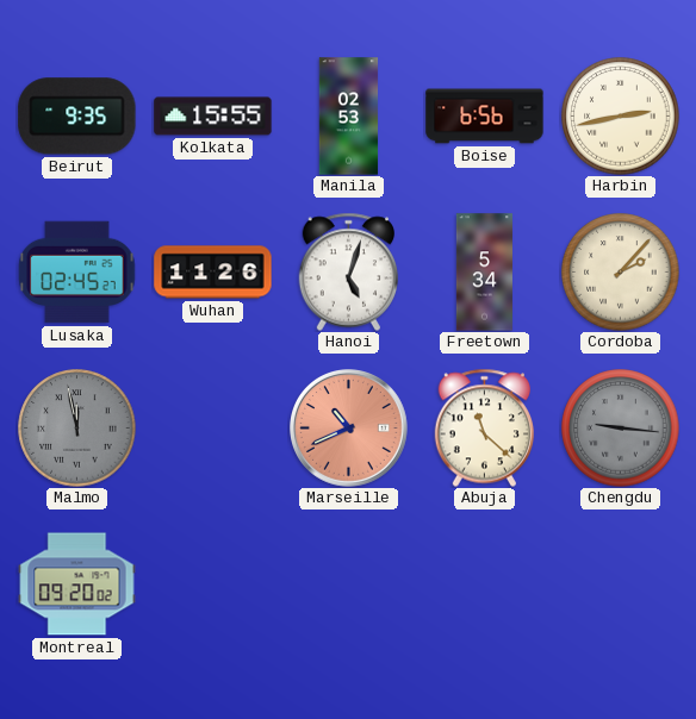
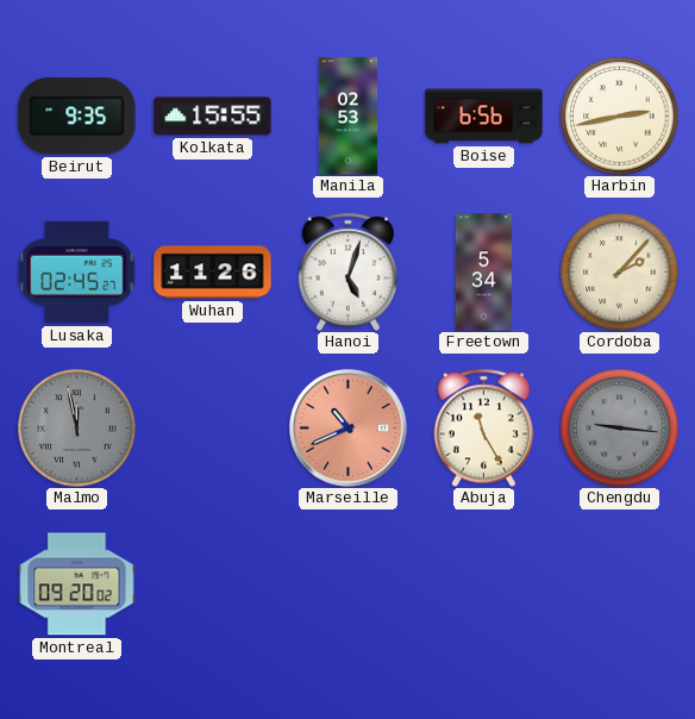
Abuja: 11:22 -> 11:25
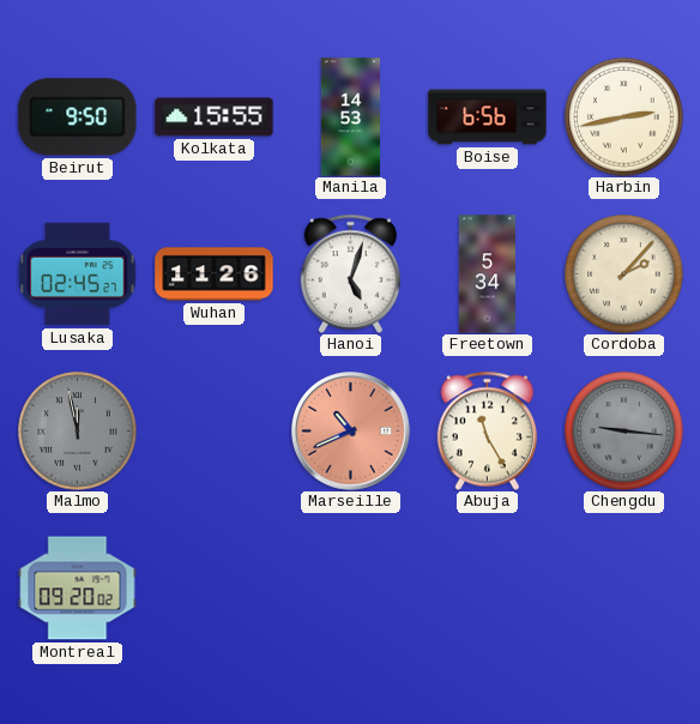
Beirut: 9:35 -> 9:50
Manila: 02:53 -> 14:53
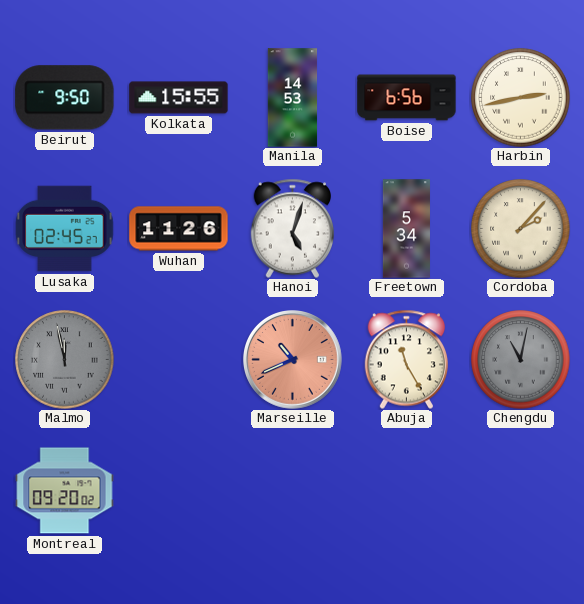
Chengdu: 9:16 -> 11:02
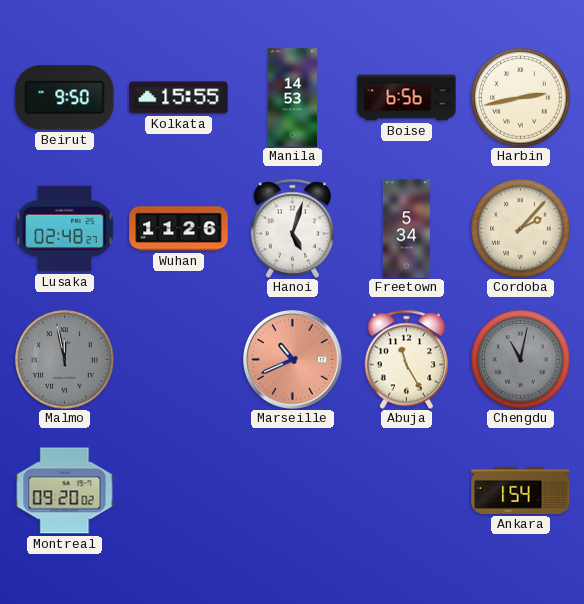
Lusaka: 02:45 -> 02:48
Ankara: none -> 1:54
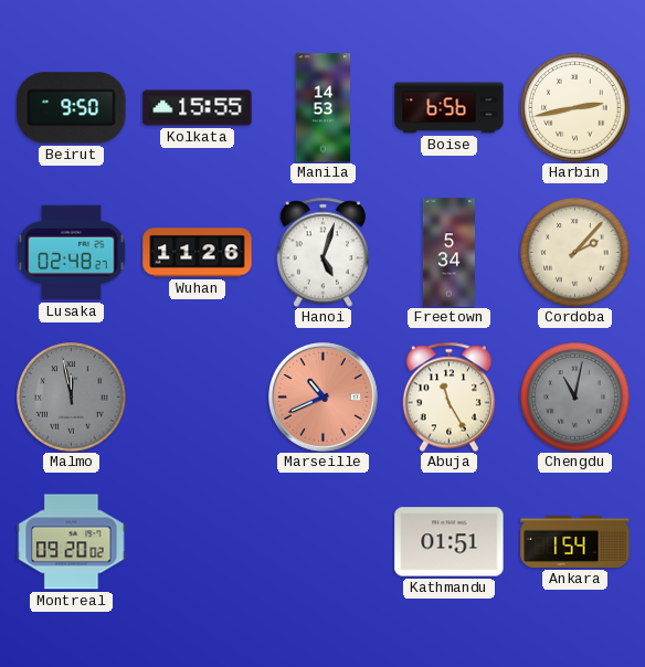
Kathmandu: none -> 01:51
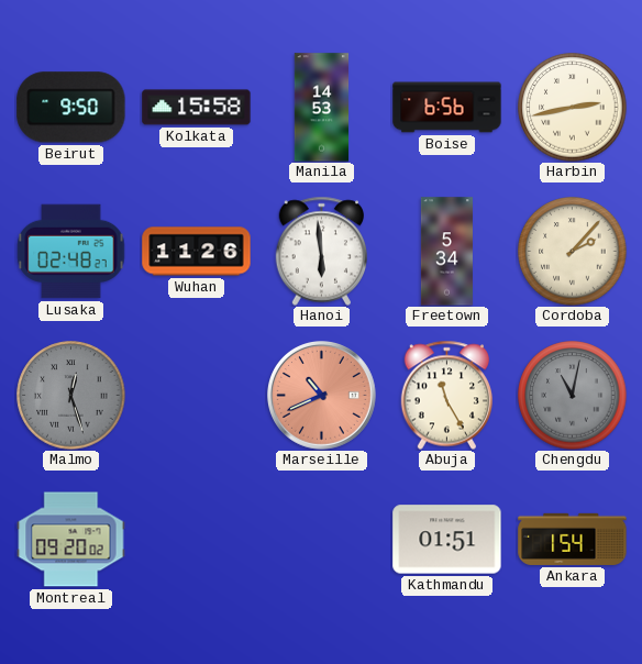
Kolkata: 15:55 -> 15:58
Hanoi: 5:03 -> 5:59
Malmo: 11:58 -> 12:27
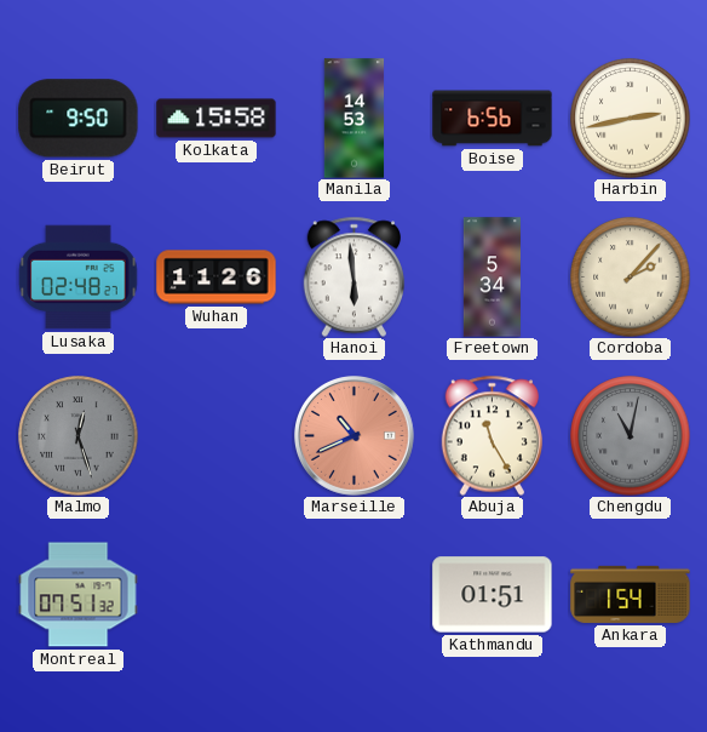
Montreal: 09:20 -> 07:51
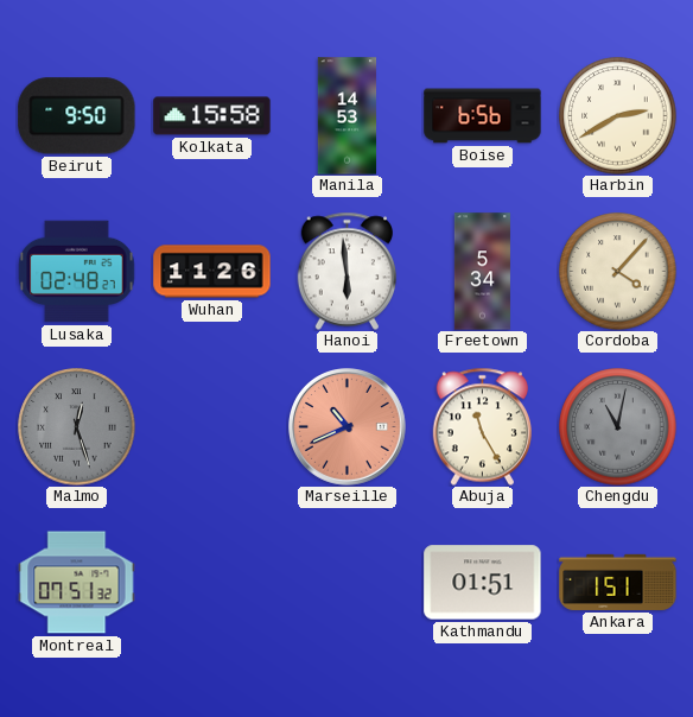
Harbin: 2:43 -> 2:40
Cordoba: 2:07 -> 4:07
Ankara: 1:54 -> 1:51
